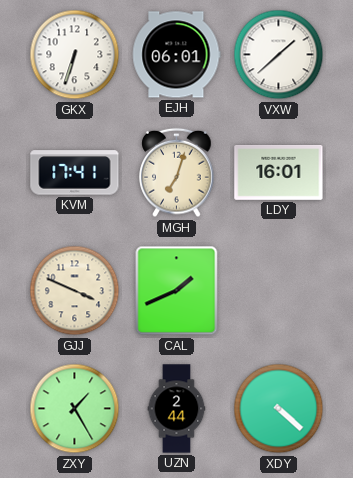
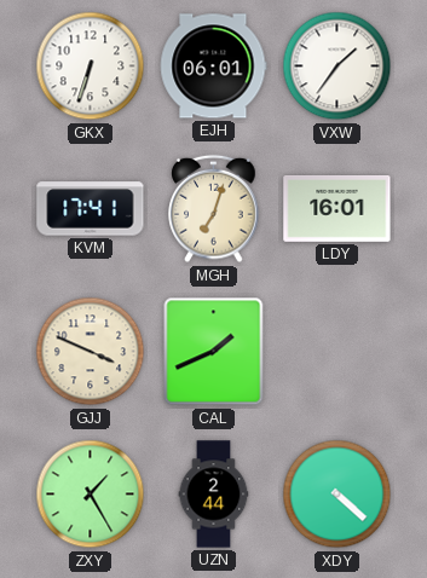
VXW: 1:38 -> 1:36
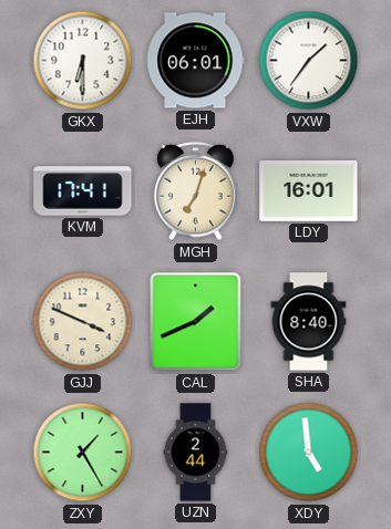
GKX: 6:33 -> 6:30
SHA: none -> 8:40
XDY: 4:22 -> 4:59
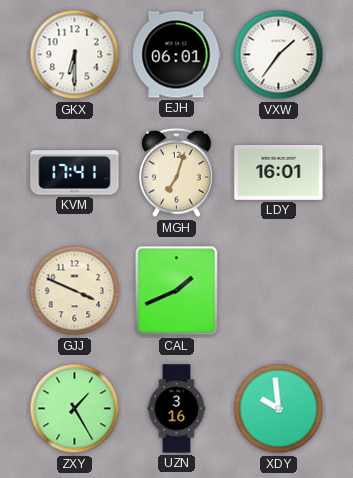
SHA: 8:40 -> none
UZN: 2:44 -> 3:16
XDY: 4:59 -> 9:59
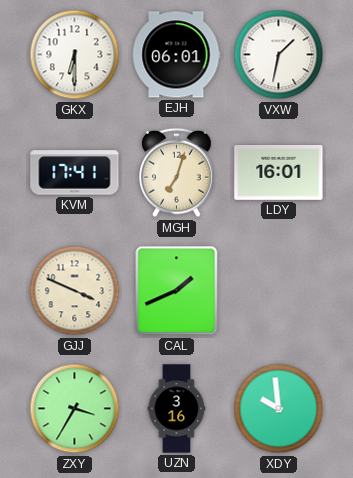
VXW: 1:36 -> 1:32
ZXY: 1:25 -> 3:35
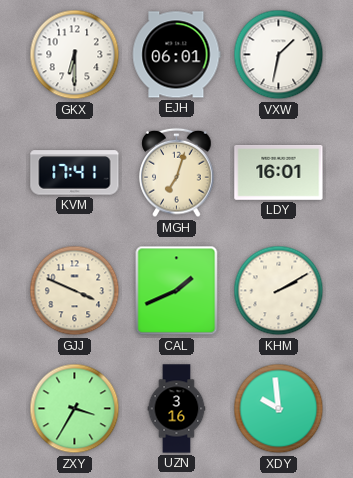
KHM: none -> 2:10
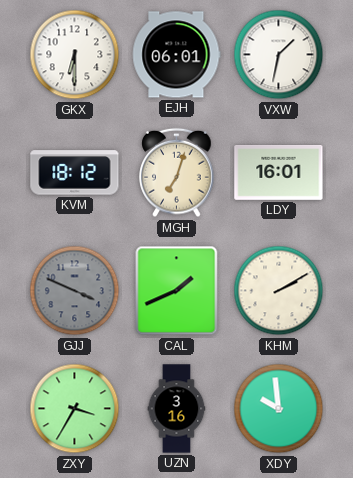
KVM: 17:41 -> 18:12
GJJ dial: cream -> grey
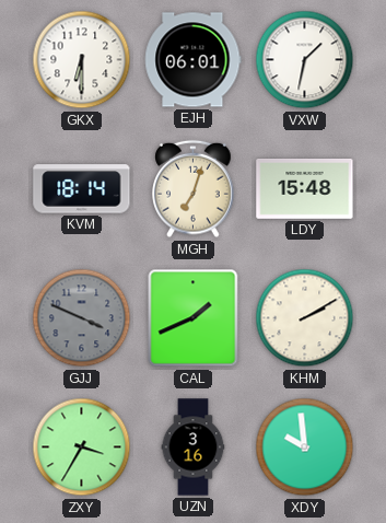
KVM: 18:12 -> 18:14
LDY: 16:01 -> 15:48
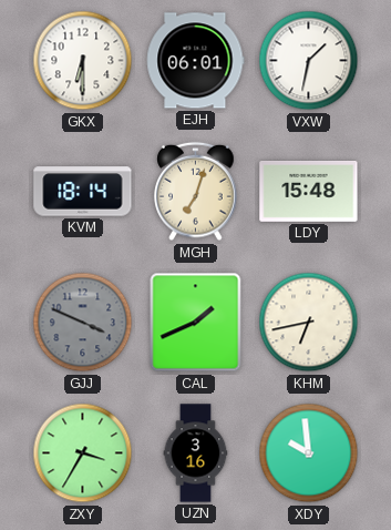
KHM: 2:10 -> 6:43
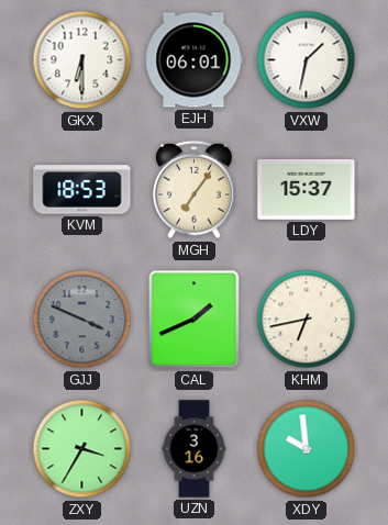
KVM: 18:14 -> 18:53
MGH: 7:03 -> 7:06
LDY: 15:48 -> 15:37
